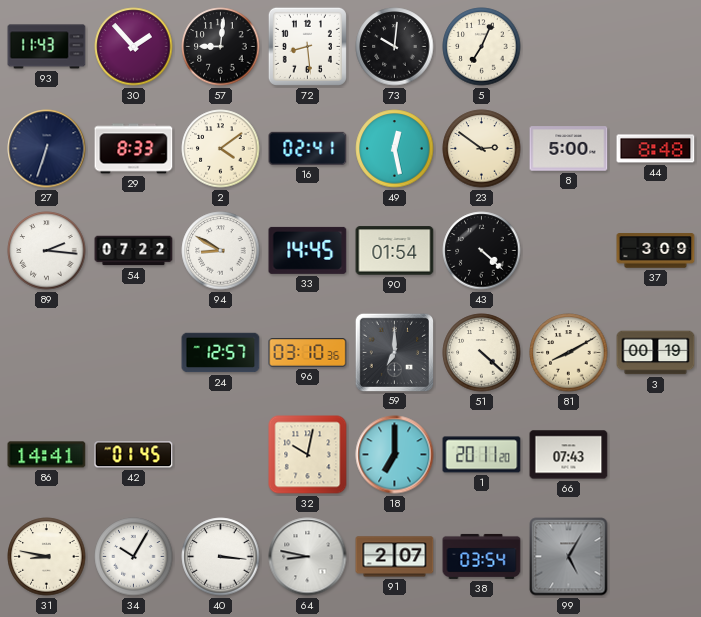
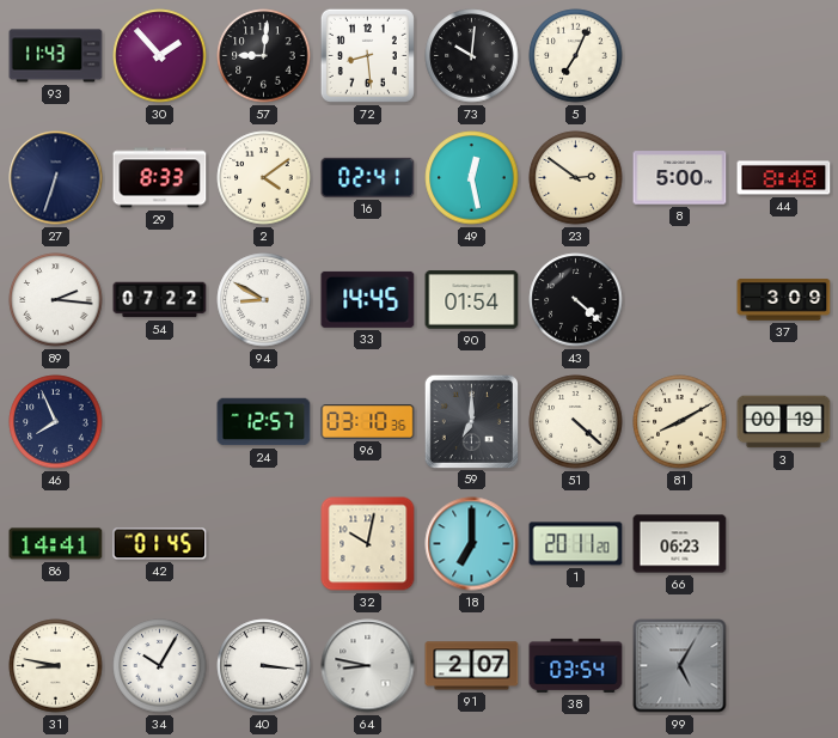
46: none -> 7:56
66: 07:43 -> 06:23
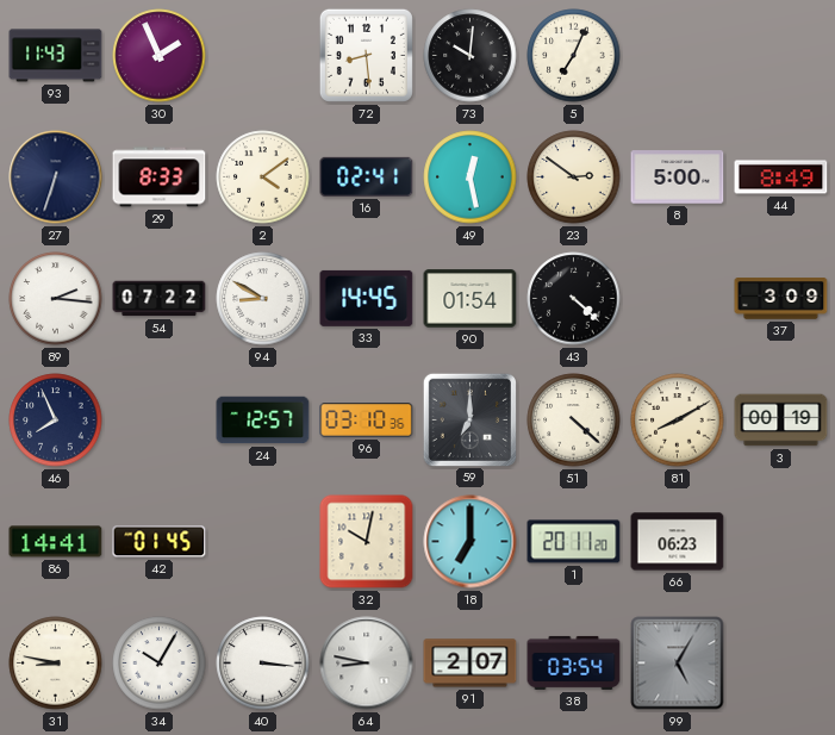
30: 1:53 -> 1:56
57: 9:01 -> none
44: 8:48 -> 8:49
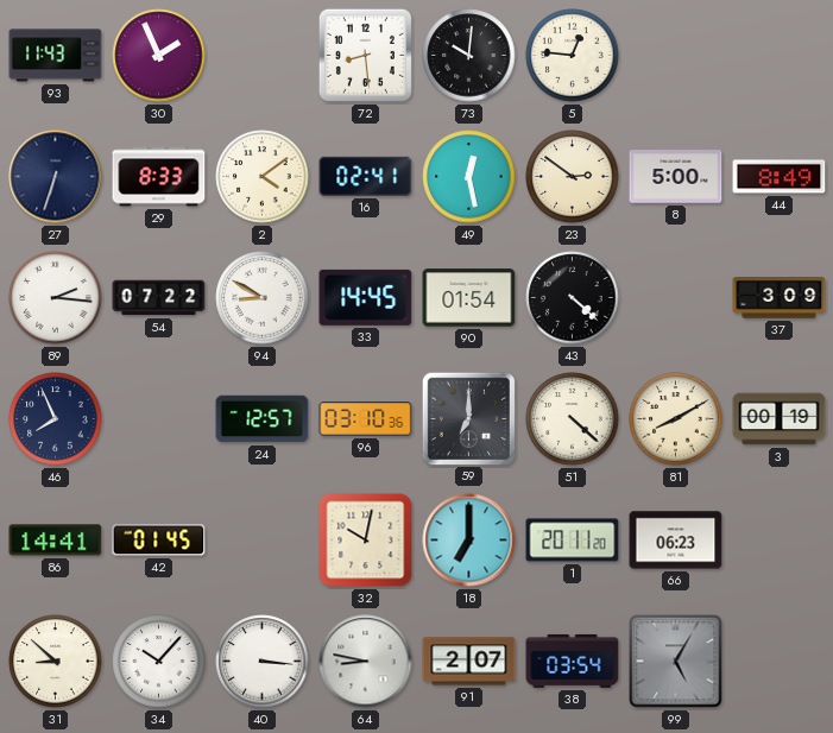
5: 7:04 -> 12:46
31: 8:47 -> 8:52
34: 10:05 -> 10:07
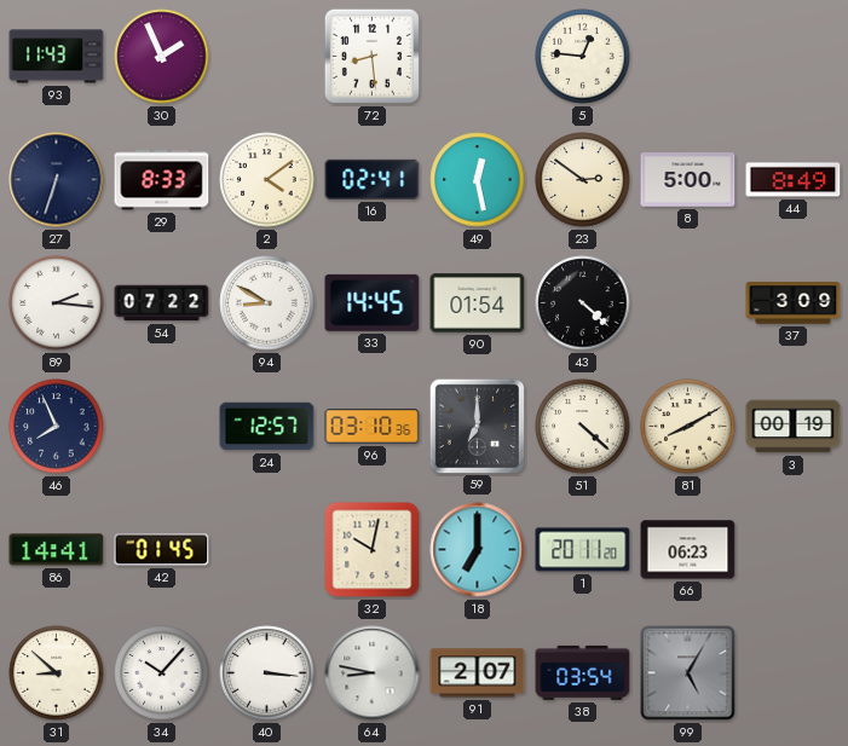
73: 10:01 -> none
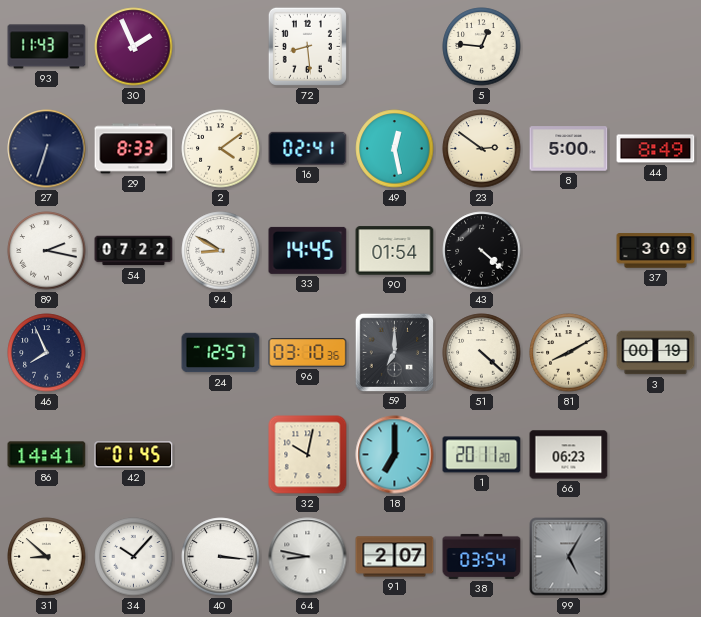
89: 2:16 -> 2:17
